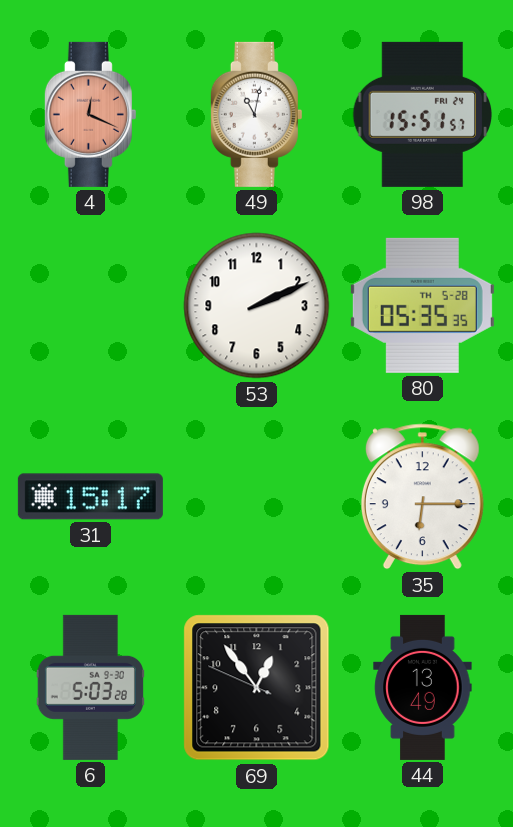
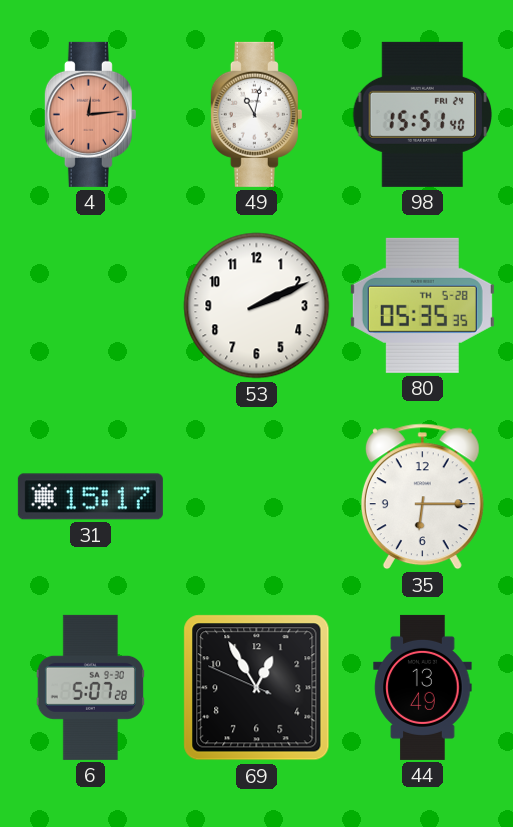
4: 12:19 -> 12:14
98: 15:51:57 -> 15:51:40
6: 5:03 -> 5:07
69: 12:53 -> 12:54
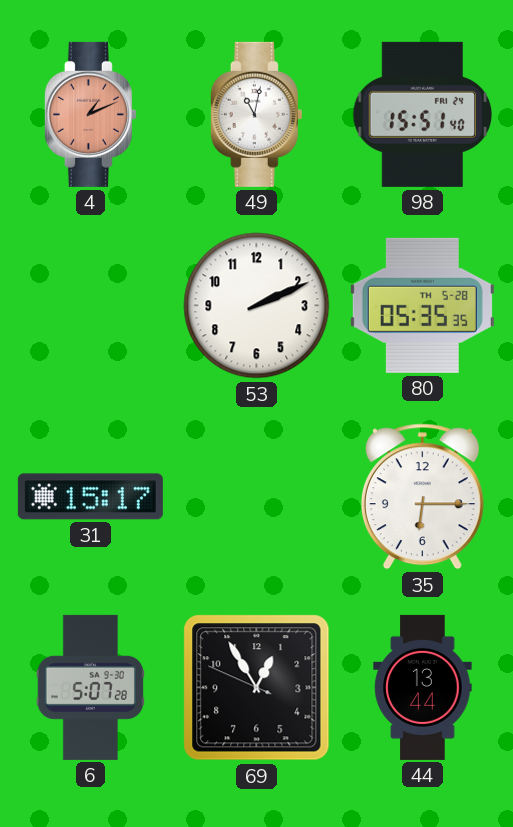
4: 12:14 -> 1:11
44: 13:49 -> 13:44
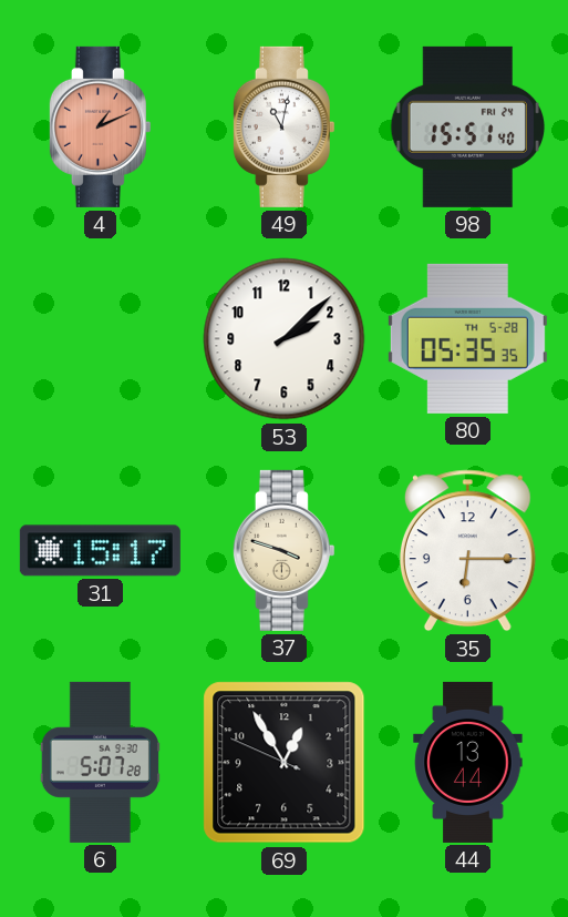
53: 2:11 -> 2:08
37: none -> 3:48
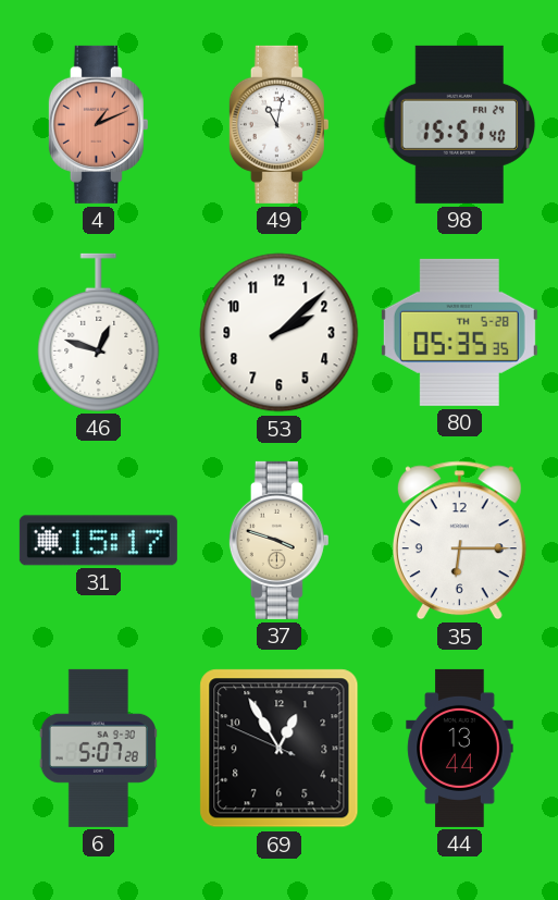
46: none -> 12:48
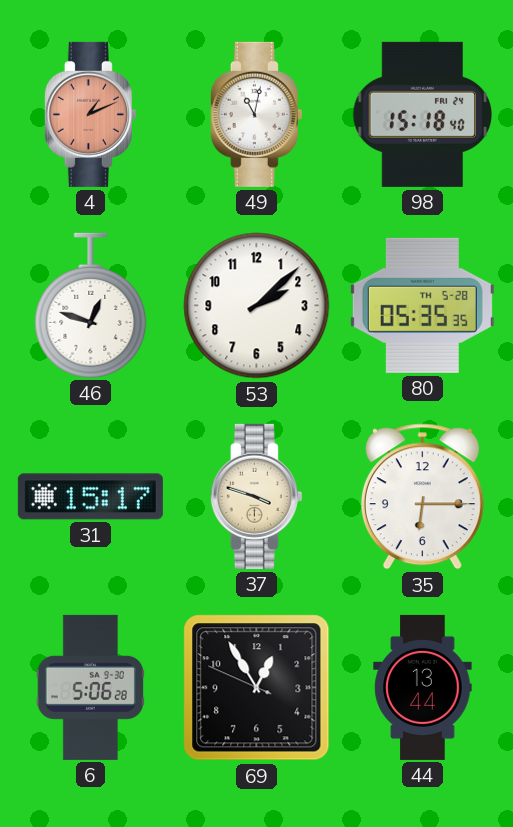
98: 15:51 -> 15:18
6: 5:07 -> 5:06
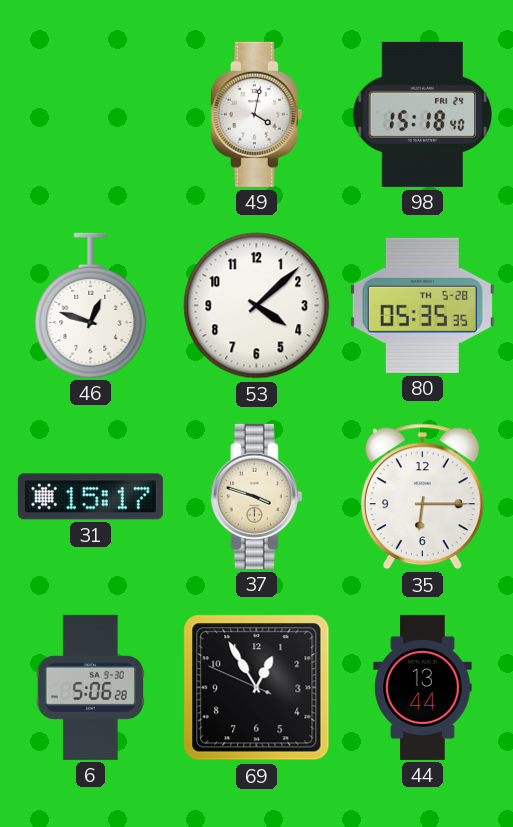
4: 1:11 -> none
49: 11:02 -> 4:02
53: 2:08 -> 4:08
